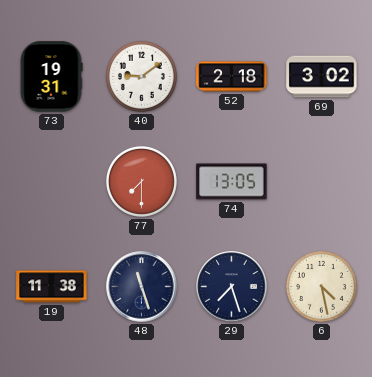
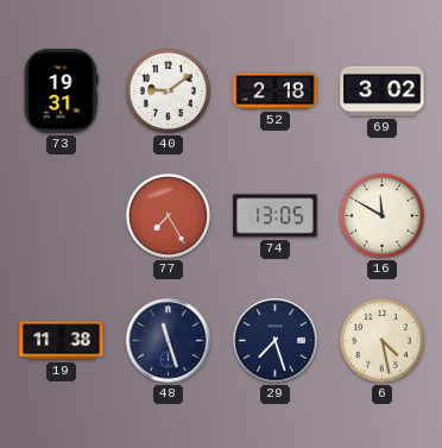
77: 7:30 -> 7:25
16: none -> 11:50
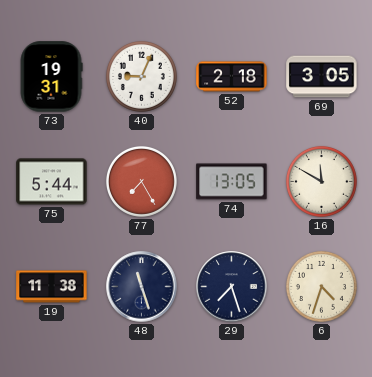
40: 9:09 -> 9:04
69: 3:02 -> 3:05
75: none -> 5:44
6: 4:28 -> 4:33
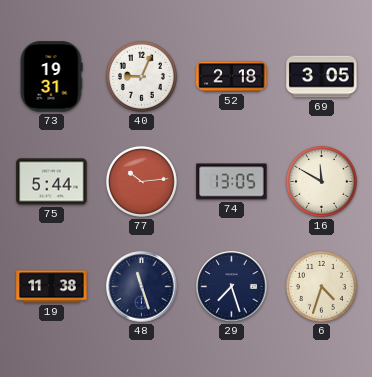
77: 7:25 -> 10:14
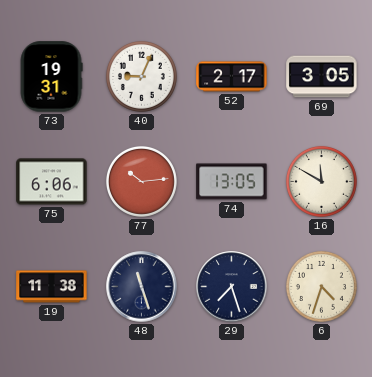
52: 2:18 -> 2:17
75: 5:44 -> 6:06
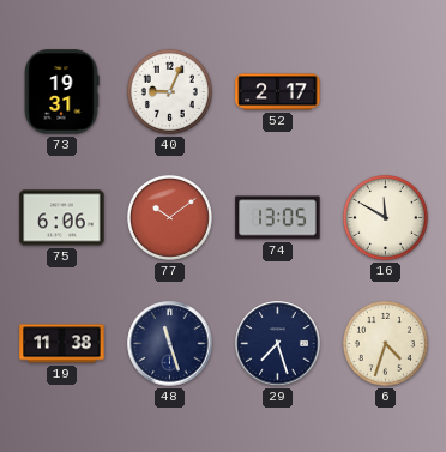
69: 3:05 -> none
77: 10:14 -> 10:09
